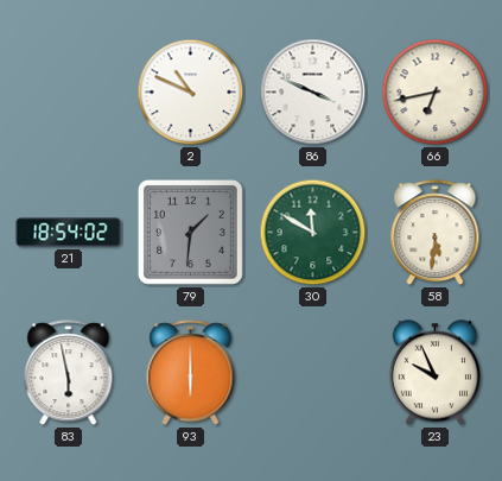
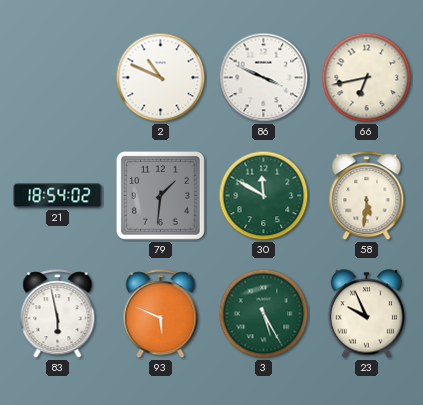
93: 6:00 -> 5:49
3: none -> 5:25
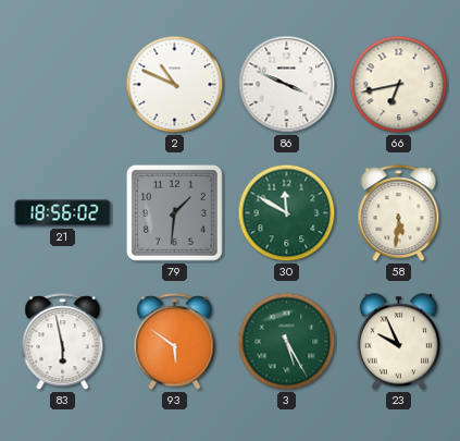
21: 18:54 -> 18:56
93: 5:49 -> 5:51
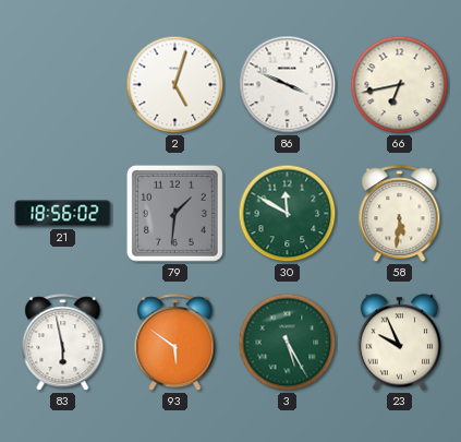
2: 10:49 -> 5:03
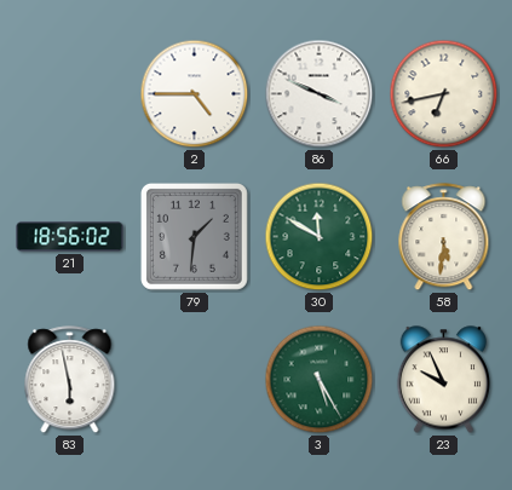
2: 5:03 -> 4:45
93: 5:51 -> none
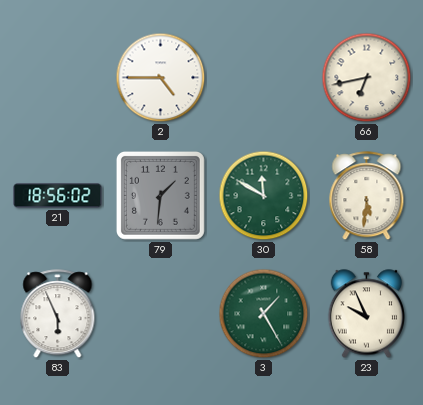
86: 3:49 -> none
83: 5:58 -> 5:56
3: 5:25 -> 1:25
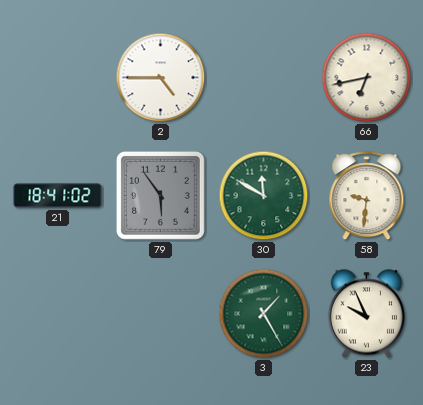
21: 18:56 -> 18:41
79: 1:31 -> 5:54
58: 5:31 -> 9:31
83: 5:56 -> none
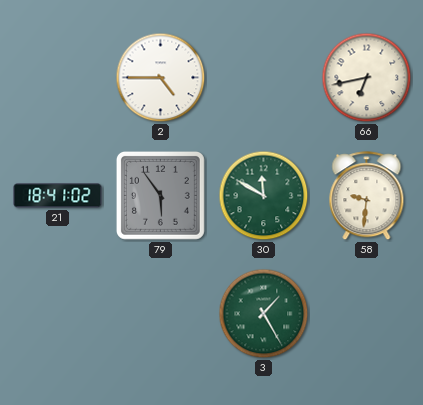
23: 9:56 -> none
